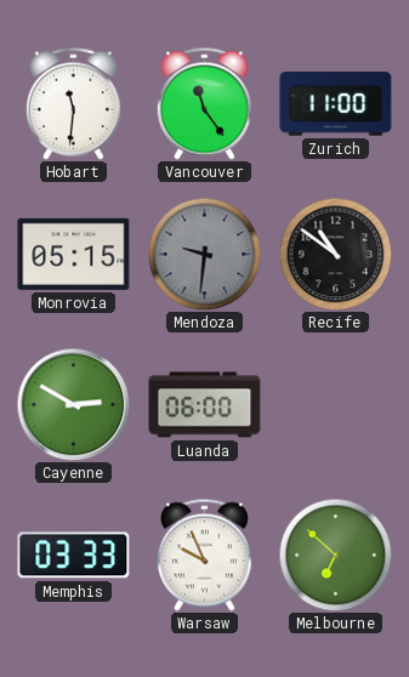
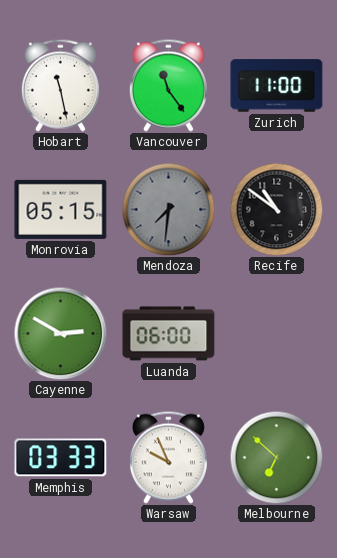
Hobart: 11:31 -> 11:28
Mendoza: 9:31 -> 7:31
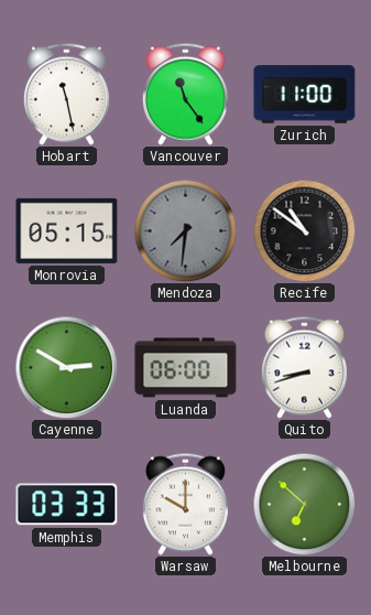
Quito: none -> 8:42
Warsaw: 9:56 -> 10:00
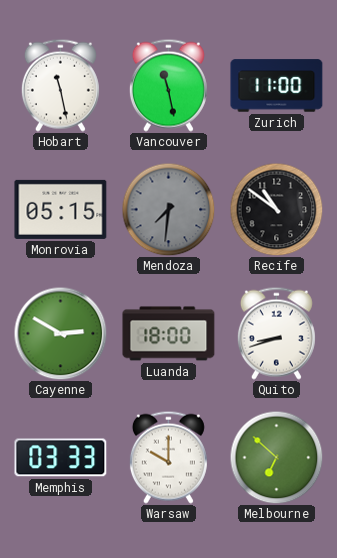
Vancouver: 11:24 -> 11:28
Luanda: 06:00 -> 18:00
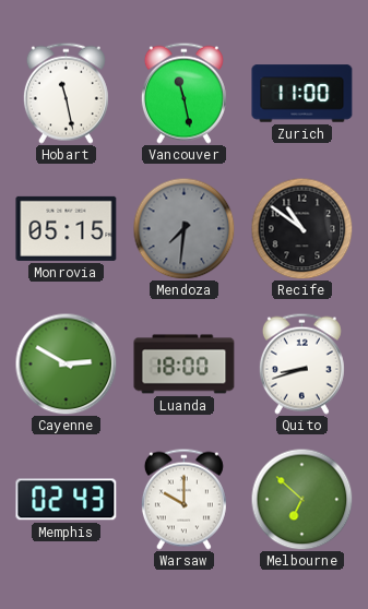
Memphis: 03:33 -> 02:43
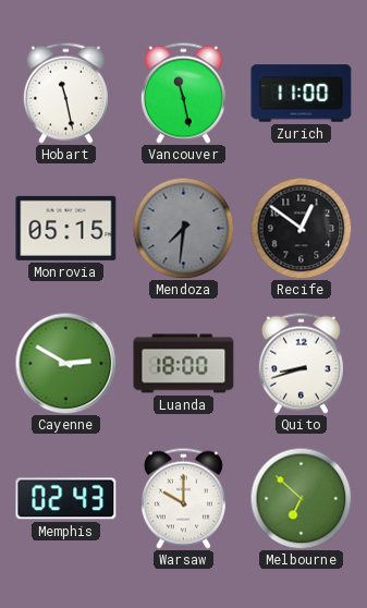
Recife: 10:51 -> 12:51
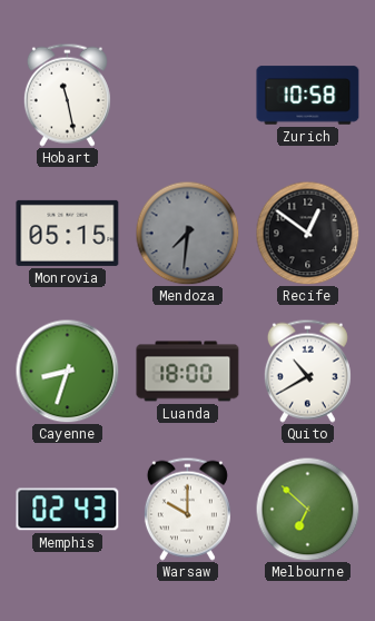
Vancouver: 11:28 -> none
Zurich: 11:00 -> 10:58
Cayenne: 2:50 -> 8:33
Quito: 8:42 -> 10:40
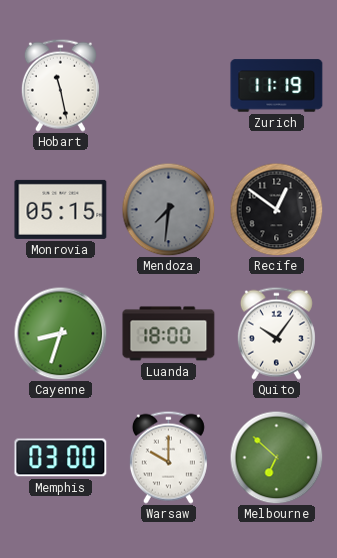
Zurich: 10:58 -> 11:19
Quito: 10:40 -> 10:06
Memphis: 02:43 -> 03:00
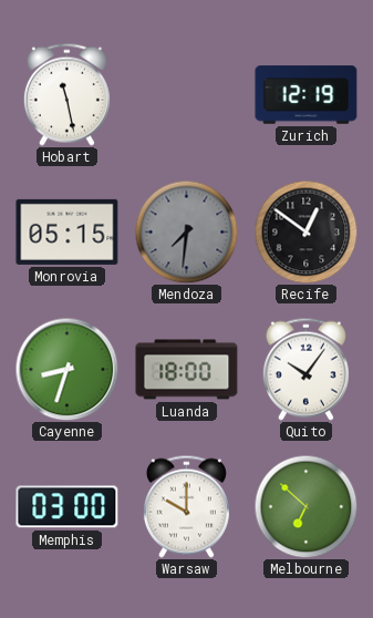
Zurich: 11:19 -> 12:19
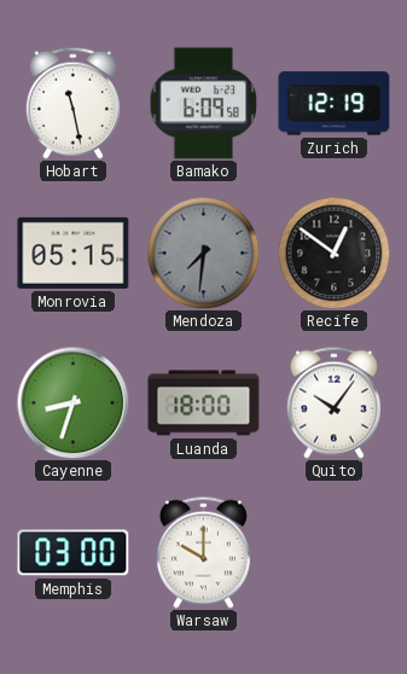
Bamako: none -> 6:09
Melbourne: 6:52 -> none
